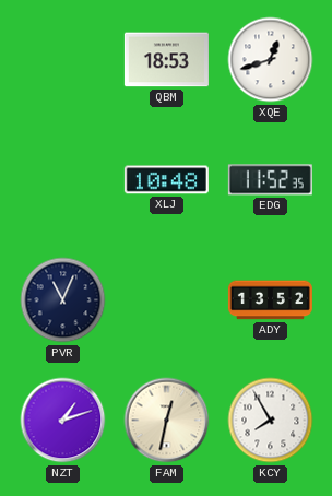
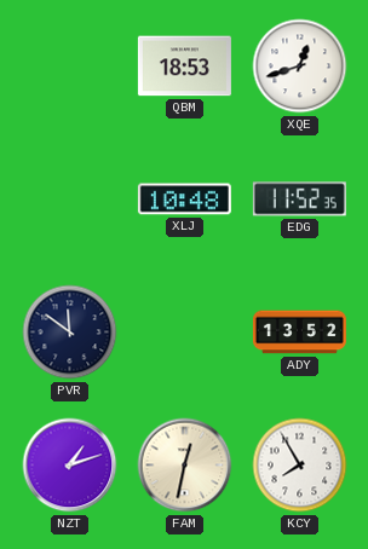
PVR: 11:04 -> 11:51
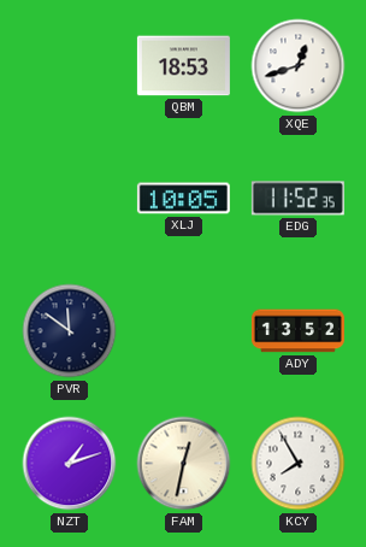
XLJ: 10:48 -> 10:05
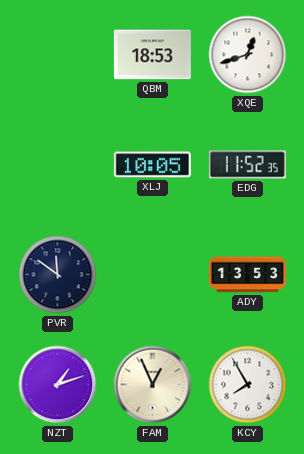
ADY: 13:52 -> 13:53
FAM: 12:32 -> 12:56
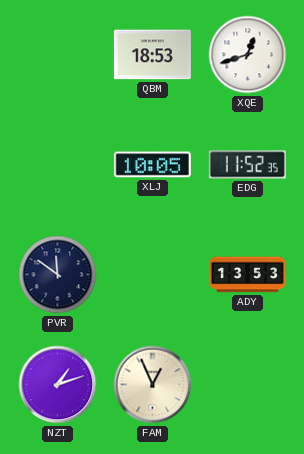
KCY: 7:55 -> none
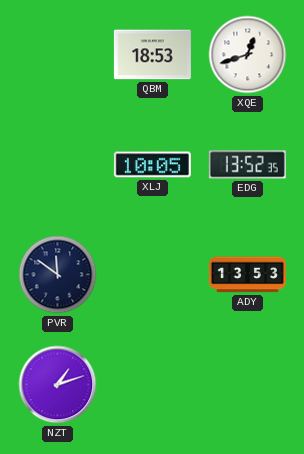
EDG: 11:52 -> 13:52
FAM: 12:56 -> none
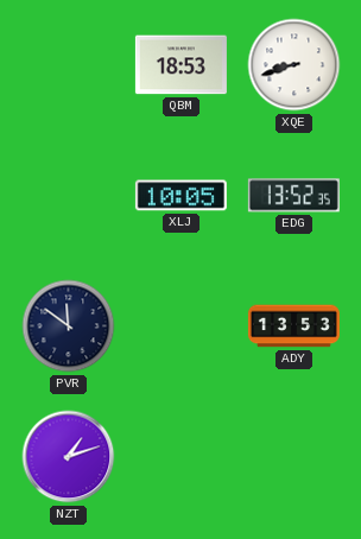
XQE: 12:42 -> 8:42
